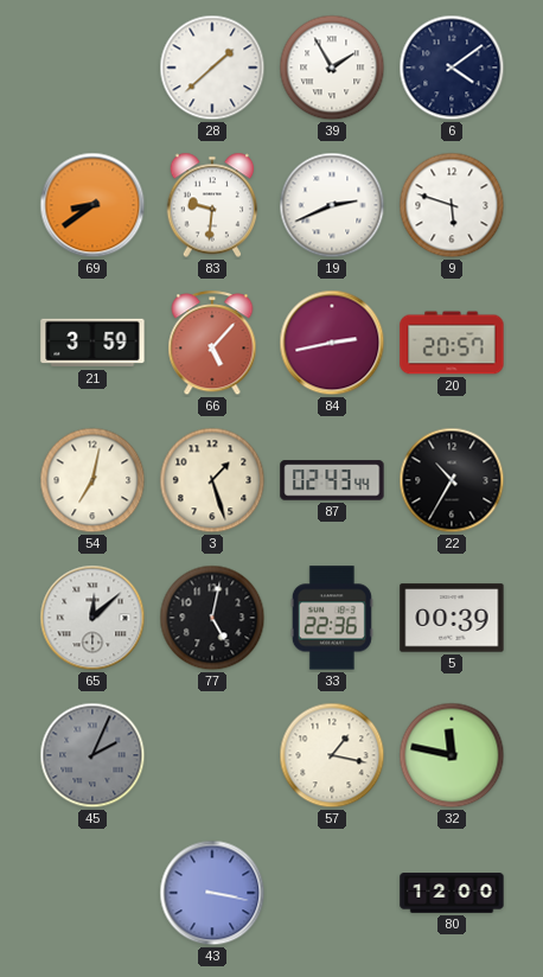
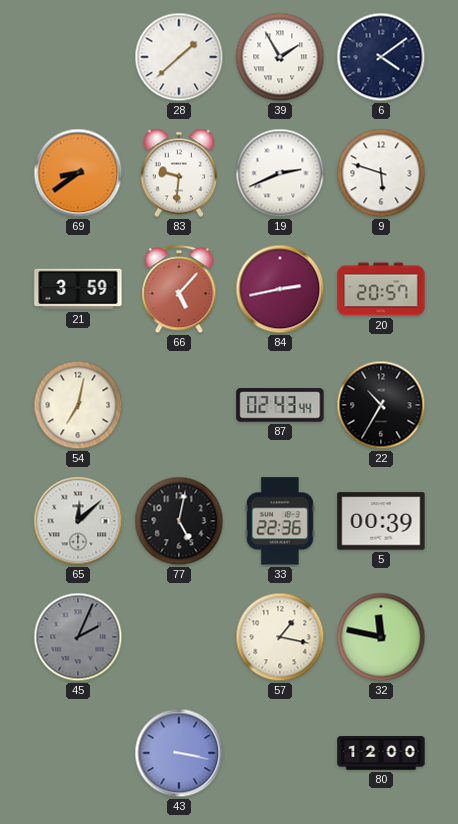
3: 1:27 -> none
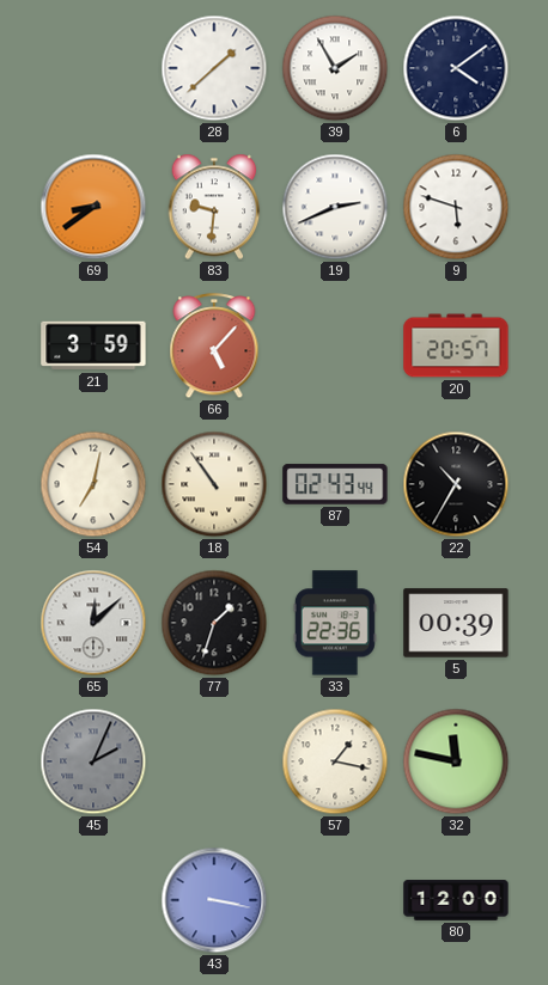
84: 2:43 -> none
18: none -> 10:54
77: 5:02 -> 1:33
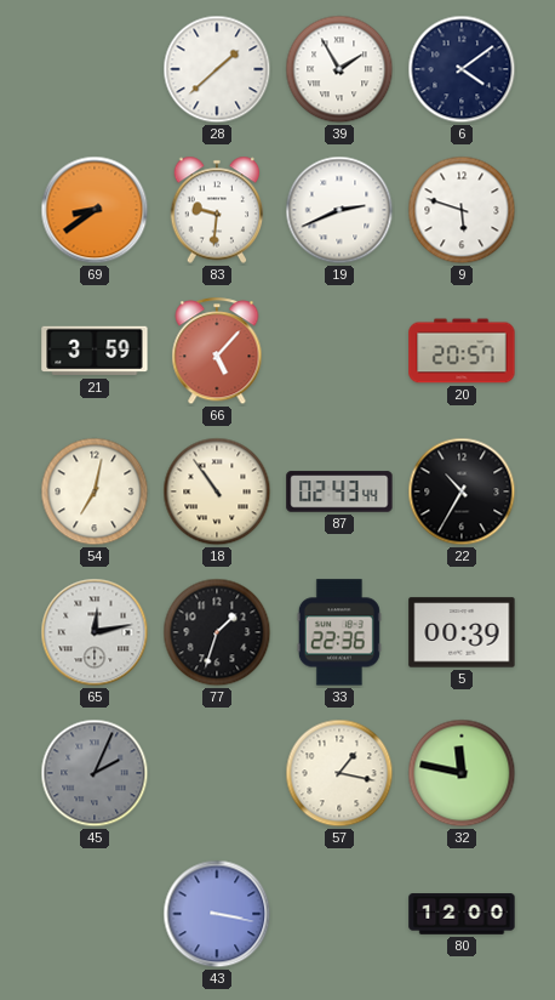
65: 12:08 -> 12:13
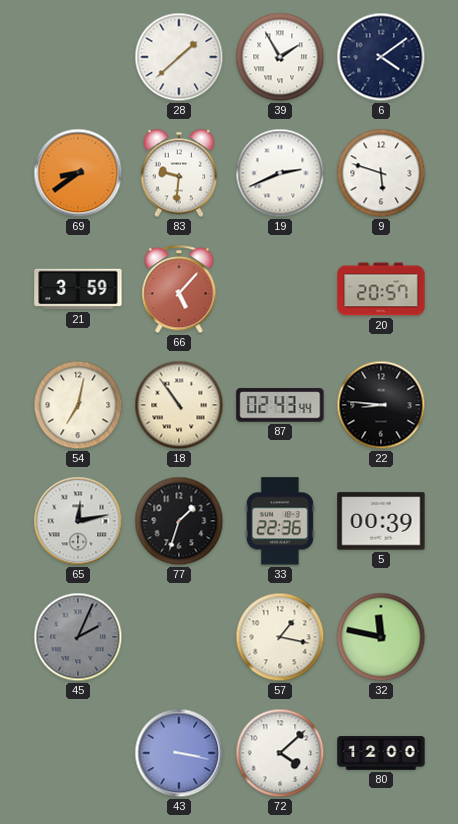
22: 10:35 -> 8:46
72: none -> 4:08
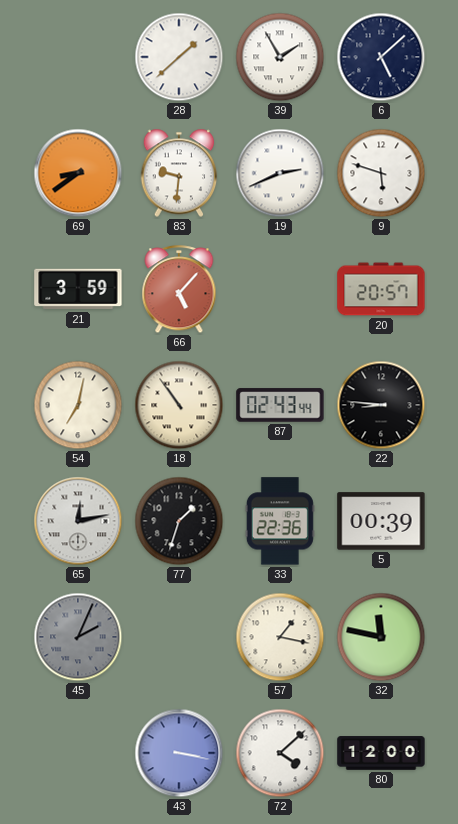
6: 4:09 -> 5:08
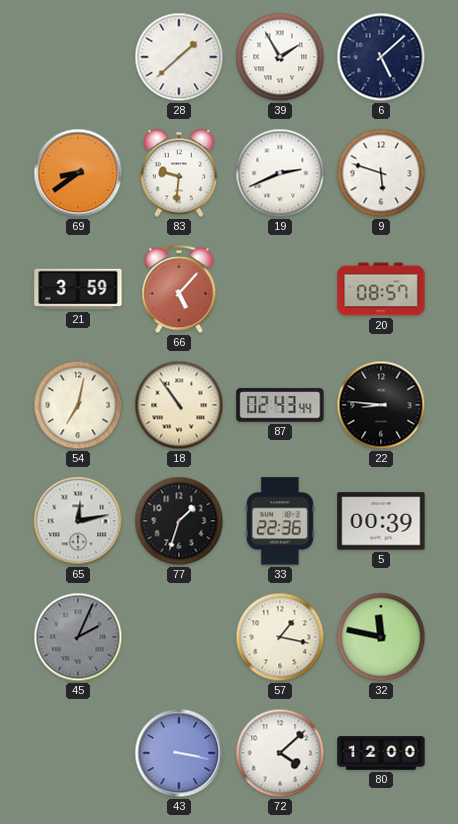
20: 20:57 -> 08:57
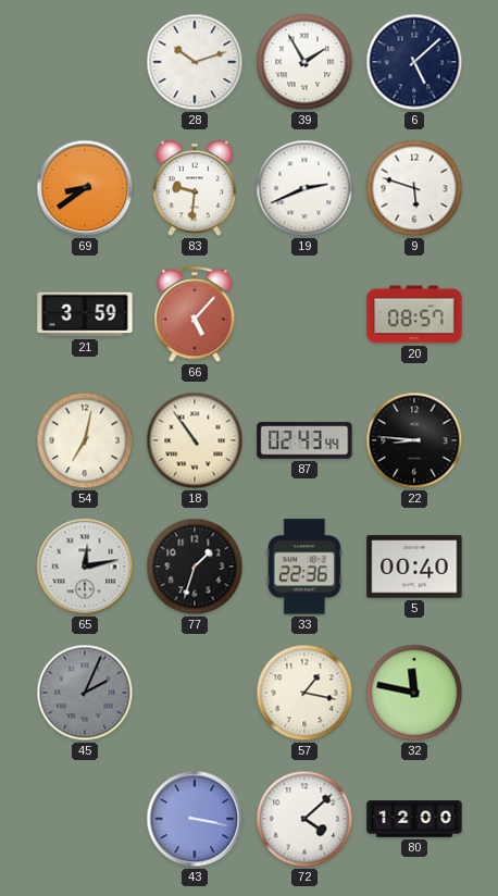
28: 1:38 -> 10:12
5: 00:39 -> 00:40
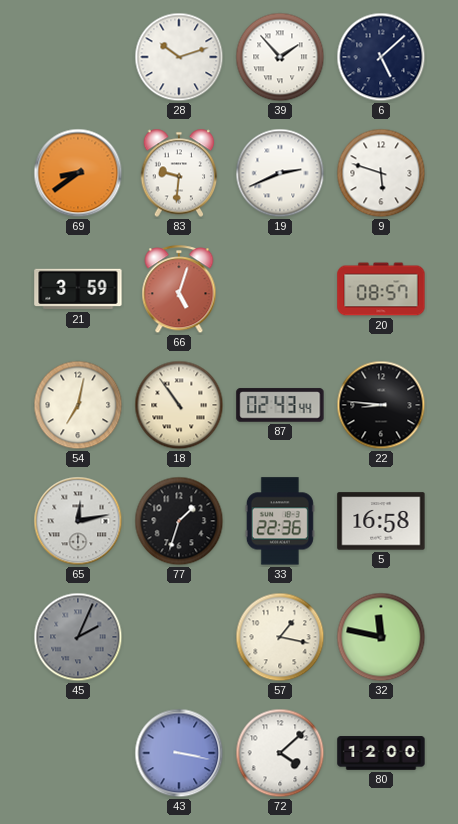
39: 1:55 -> 1:53
66: 5:07 -> 5:03
5: 00:40 -> 16:58
